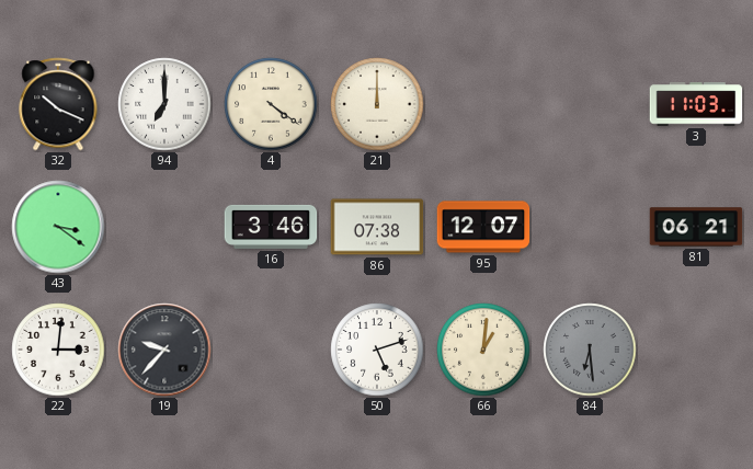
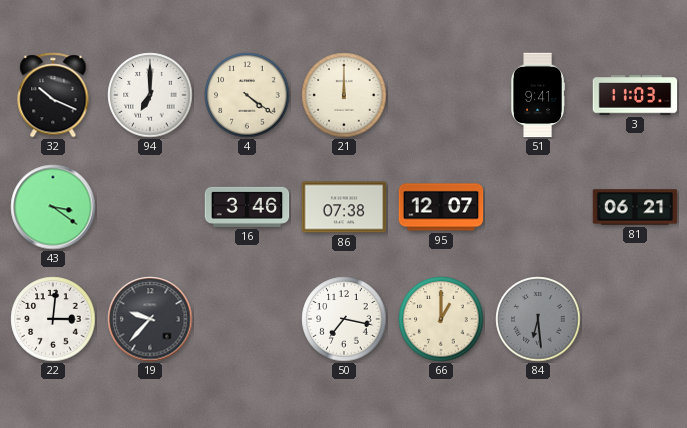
51: none -> 9:41
50: 5:12 -> 7:17
66: 1:01 -> 1:00
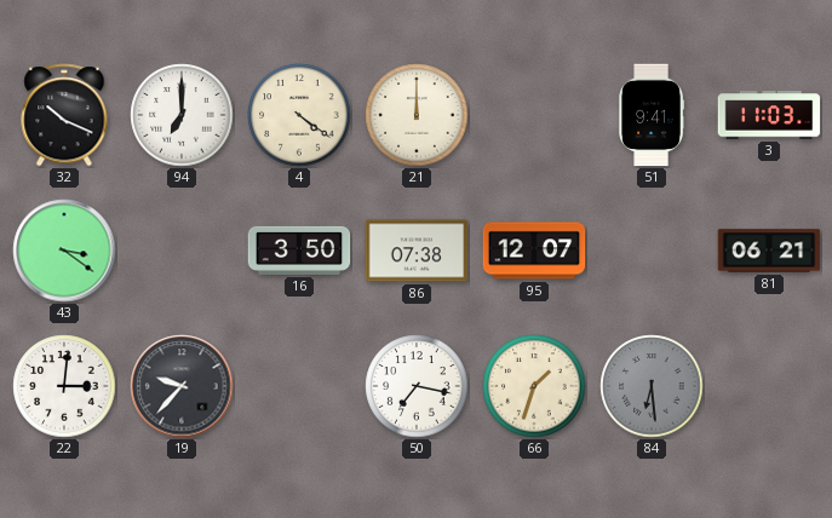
16: 3:46 -> 3:50
66: 1:00 -> 1:33
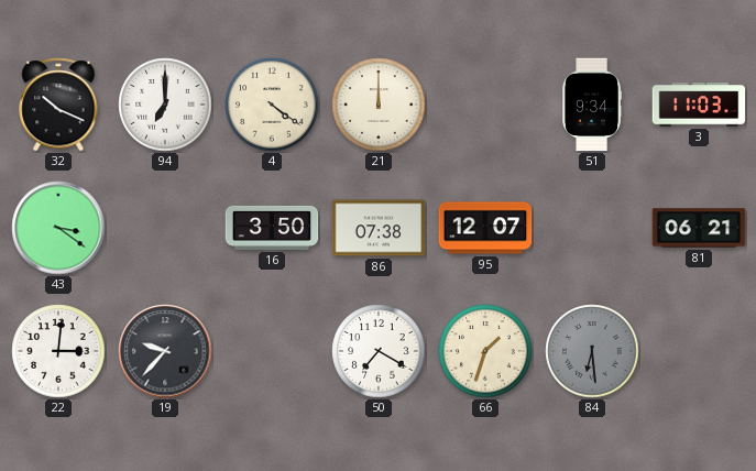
51: 9:41 -> 9:34
50: 7:17 -> 7:20
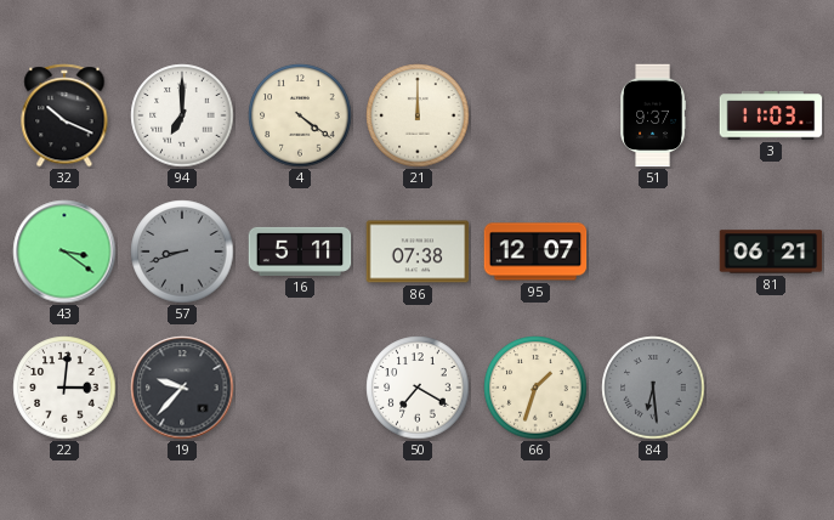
51: 9:34 -> 9:37
57: none -> 8:42
16: 3:50 -> 5:11
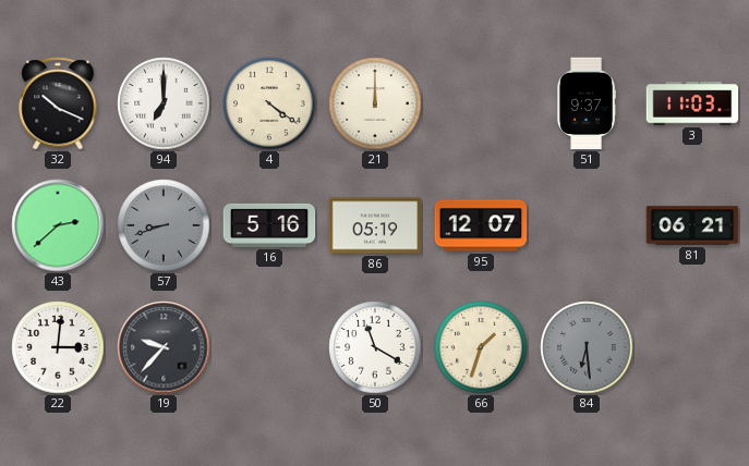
43: 3:21 -> 2:38
16: 5:11 -> 5:16
86: 07:38 -> 05:19
50: 7:20 -> 11:20
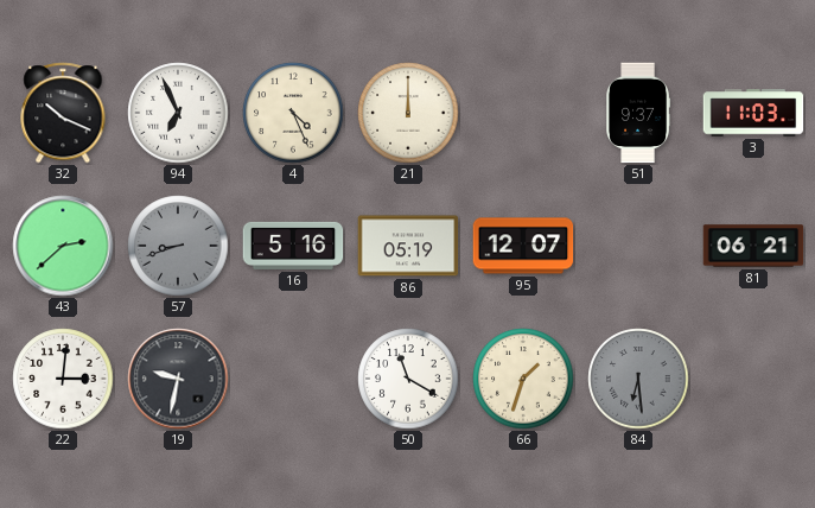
94: 7:00 -> 6:56
4: 4:21 -> 4:26
19: 9:37 -> 9:32
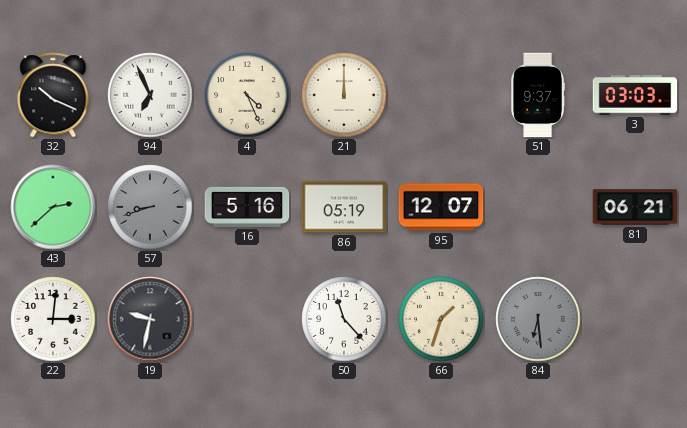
3: 11:03 -> 03:03
50: 11:20 -> 11:23
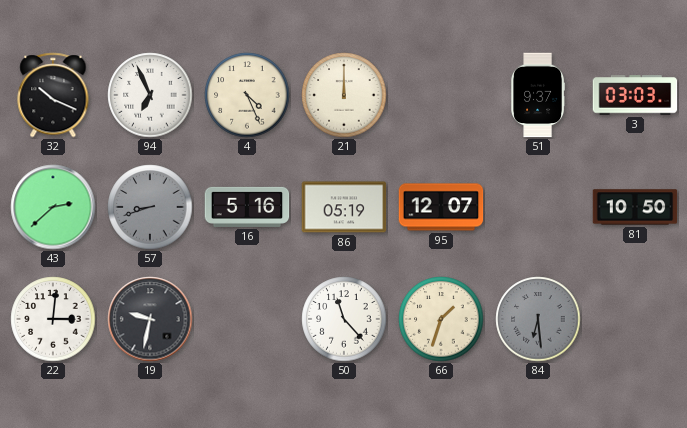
81: 06:21 -> 10:50
